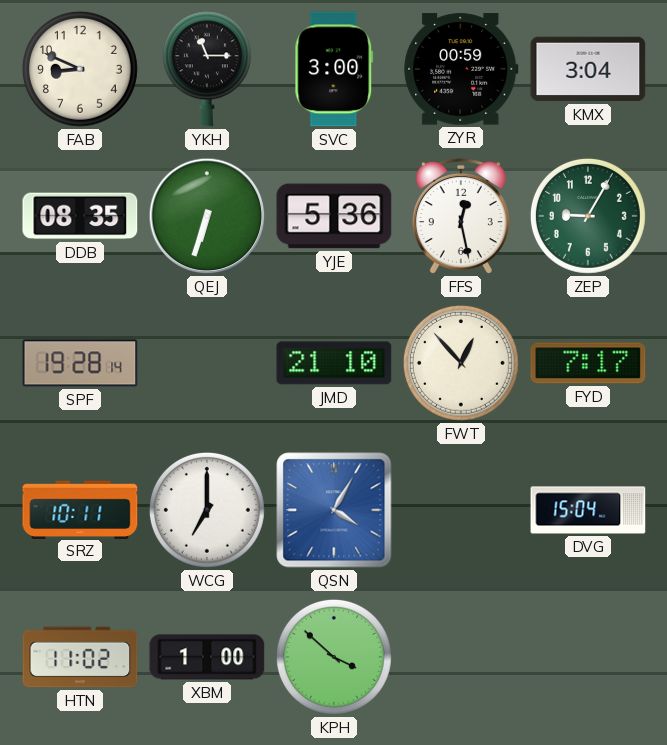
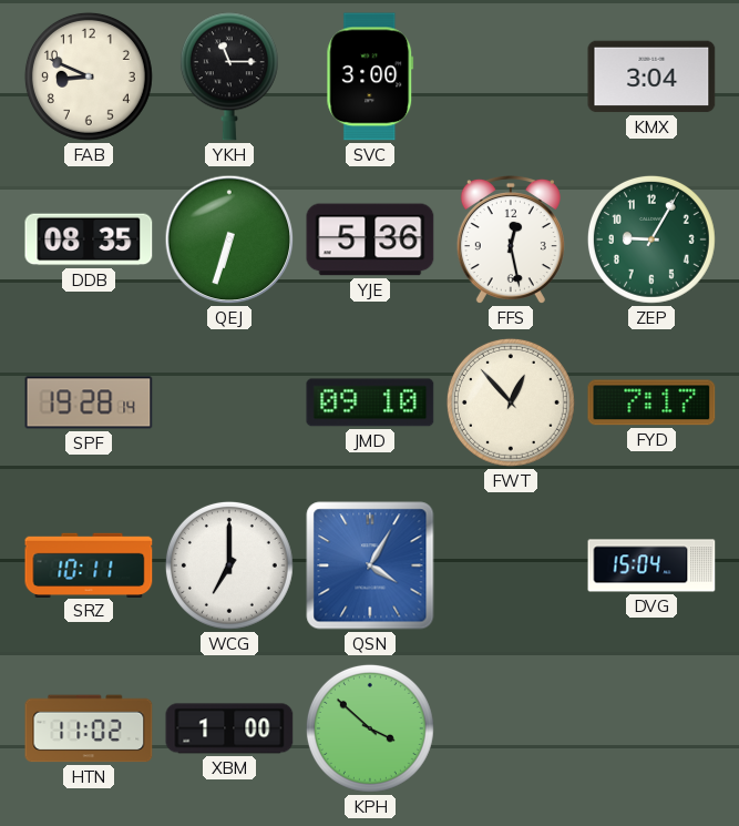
ZYR: 00:59 -> none
JMD: 21:10 -> 09:10
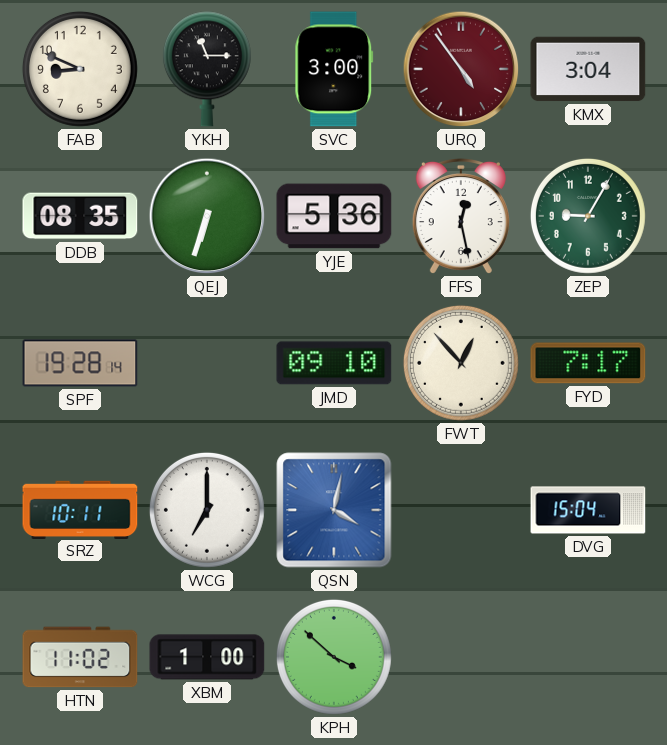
URQ: none -> 4:54
QSN: 4:05 -> 4:02
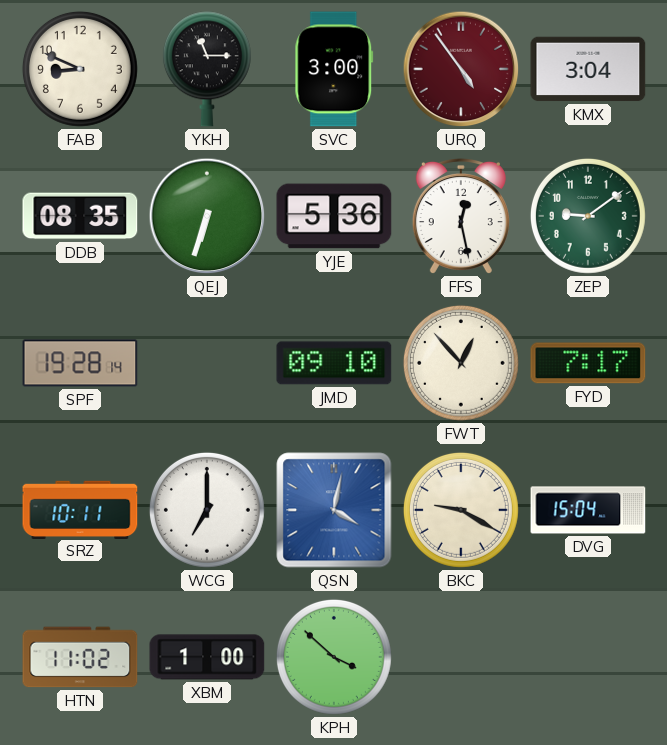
ZEP: 9:05 -> 9:09
BKC: none -> 9:20
